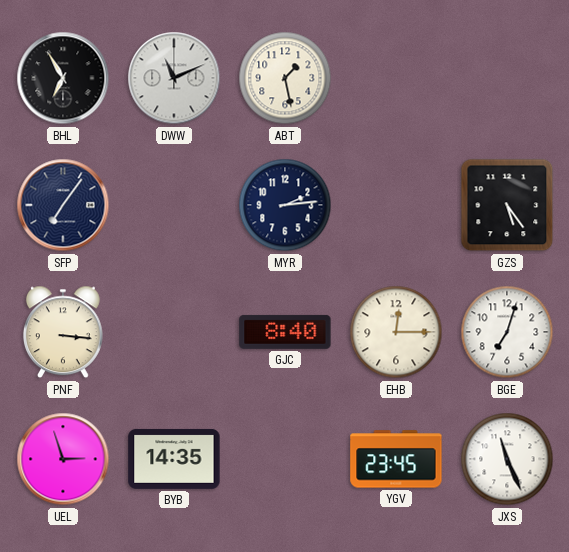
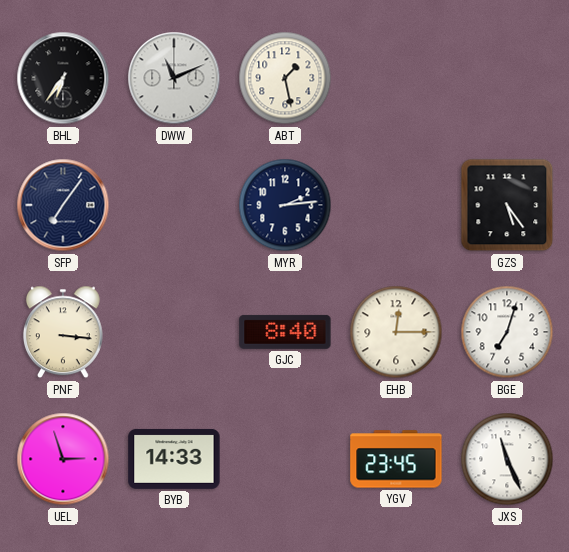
BHL: 6:55 -> 6:36
BYB: 14:35 -> 14:33
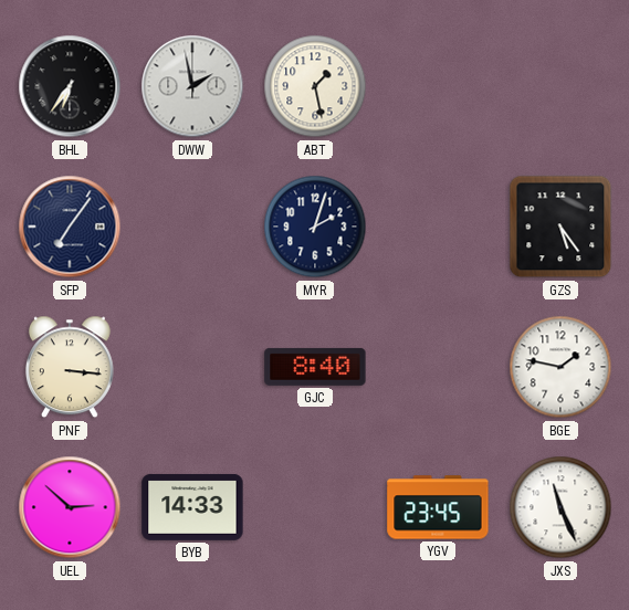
DWW: 11:11 -> 1:58
MYR: 2:14 -> 2:03
EHB: 12:15 -> none
BGE: 7:03 -> 1:47
UEL: 2:57 -> 2:52
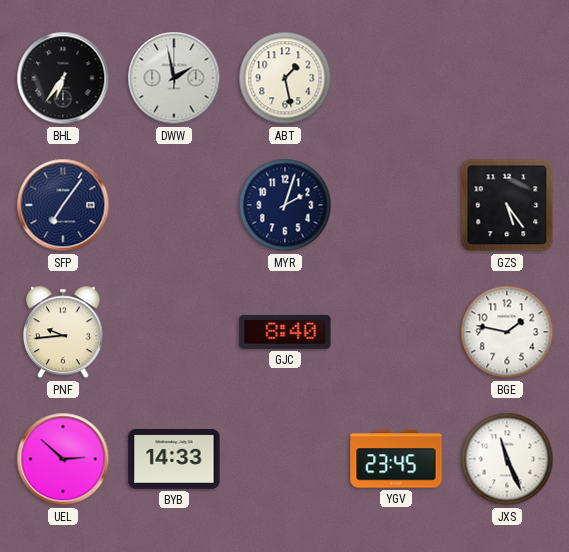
PNF: 3:16 -> 9:44
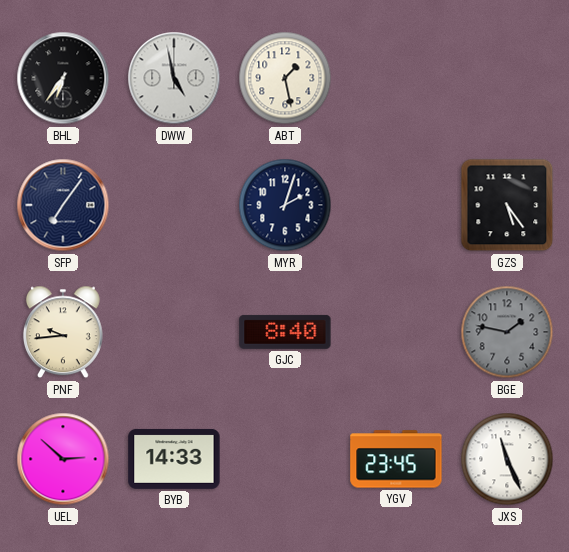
DWW: 1:58 -> 4:58
BGE dial: white -> grey
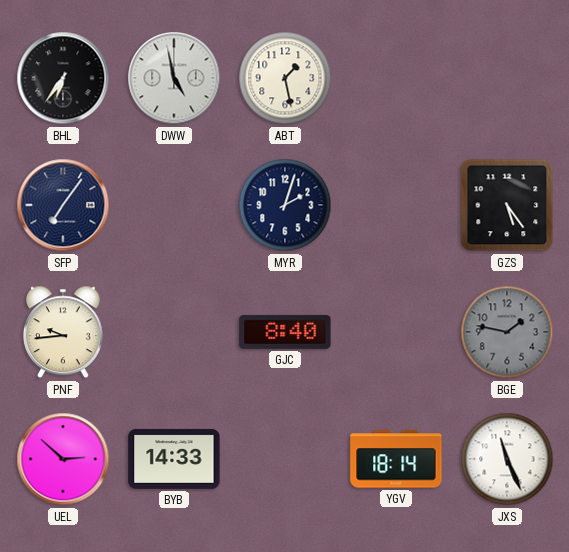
YGV: 23:45 -> 18:14
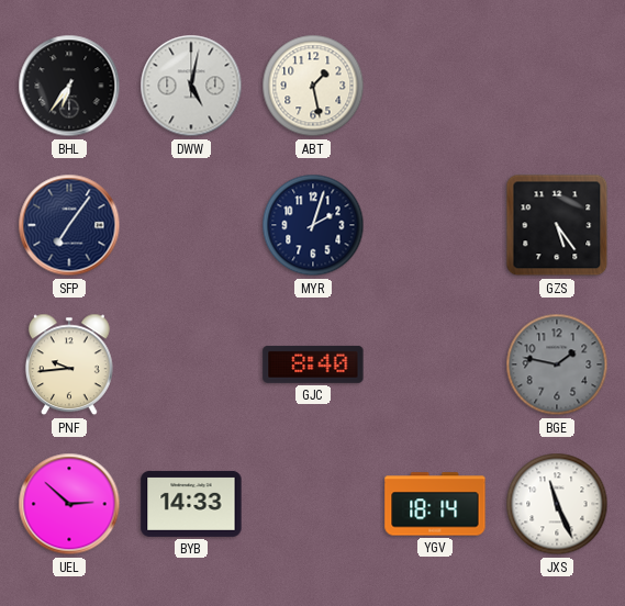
DWW: 4:58 -> 5:02
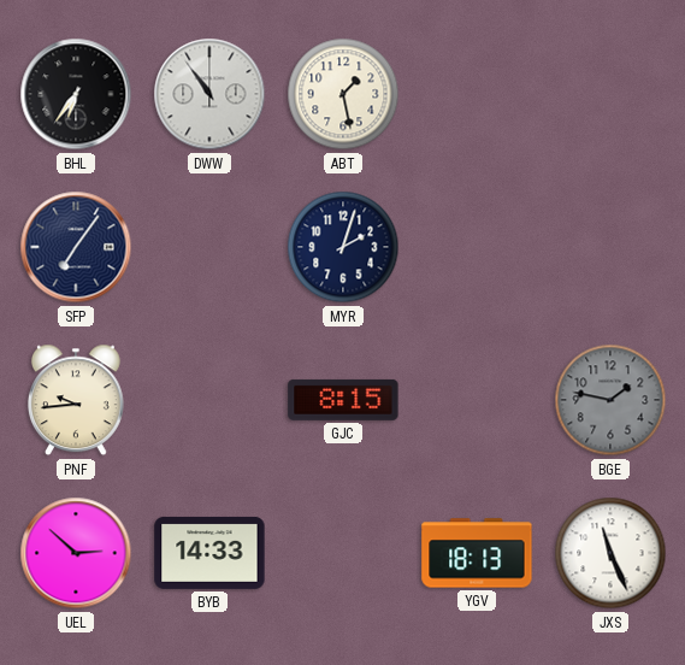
DWW: 5:02 -> 10:54
GZS: 5:24 -> none
GJC: 8:40 -> 8:15
YGV: 18:14 -> 18:13
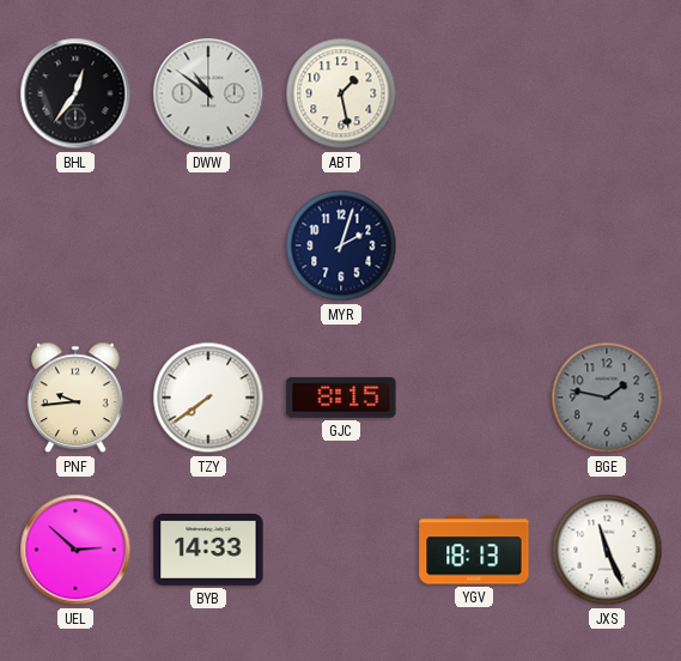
BHL: 6:36 -> 12:36
DWW: 10:54 -> 10:51
SFP: 7:06 -> none
TZY: none -> 7:39
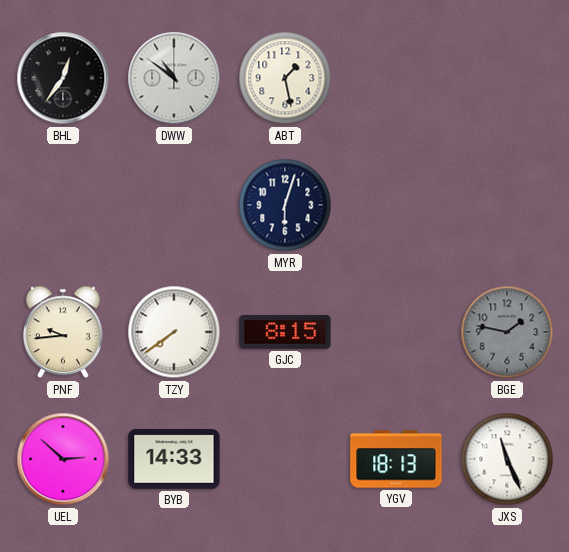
MYR: 2:03 -> 6:03
